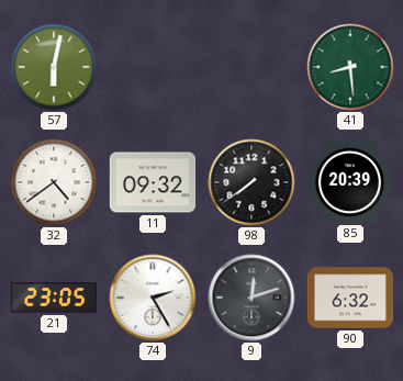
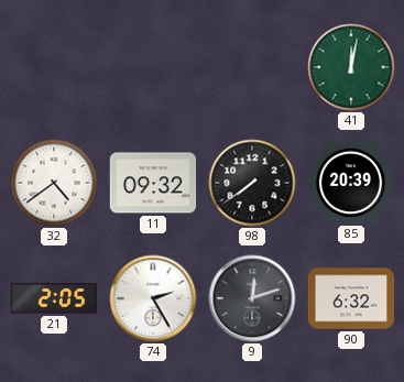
57: 6:02 -> none
41: 8:29 -> 12:02
21: 23:05 -> 2:05
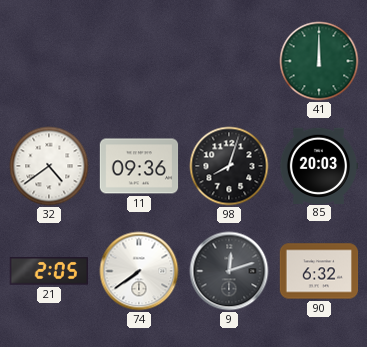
41: 12:02 -> 12:00
11: 09:32 -> 09:36
98: 7:39 -> 8:03
85: 20:39 -> 20:03
74: 2:25 -> 7:39
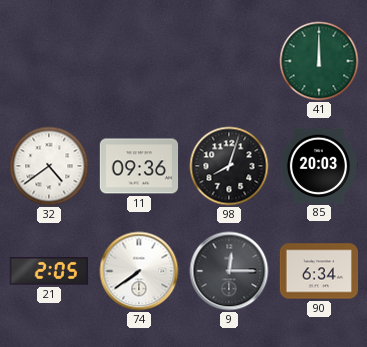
9: 12:12 -> 12:15
90: 6:32 -> 6:34
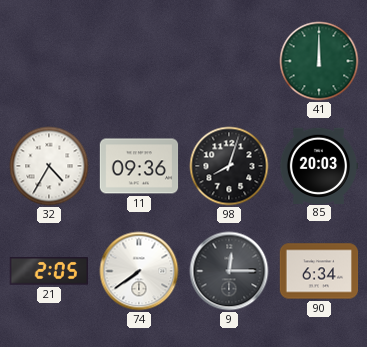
32: 4:39 -> 4:35
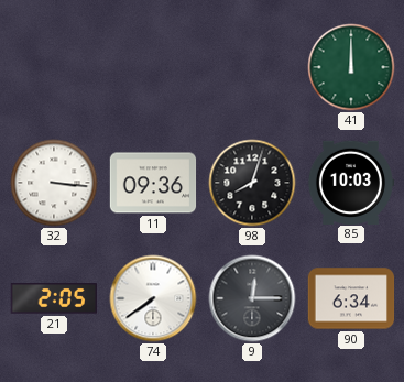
32: 4:35 -> 3:16
85: 20:03 -> 10:03
